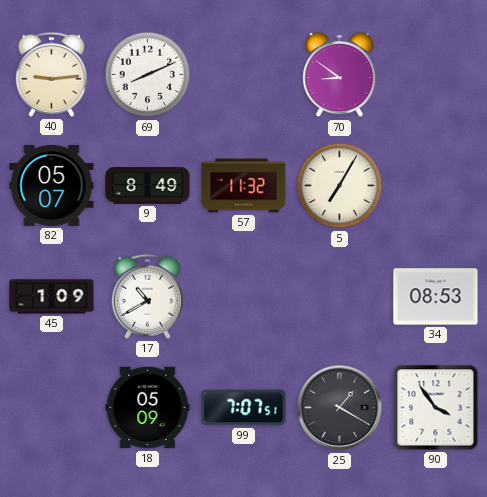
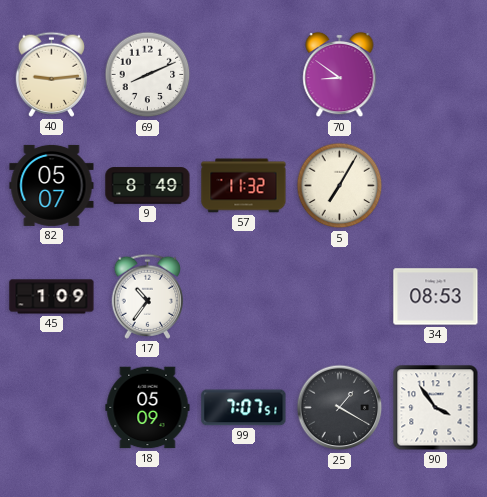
17: 10:40 -> 10:36
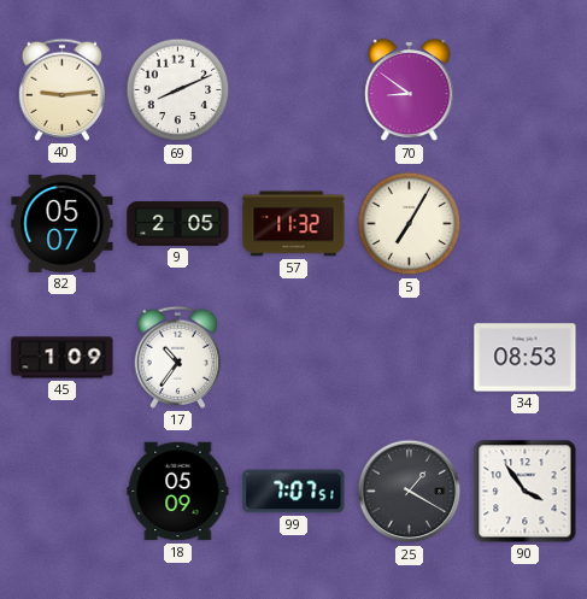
9: 8:49 -> 2:05
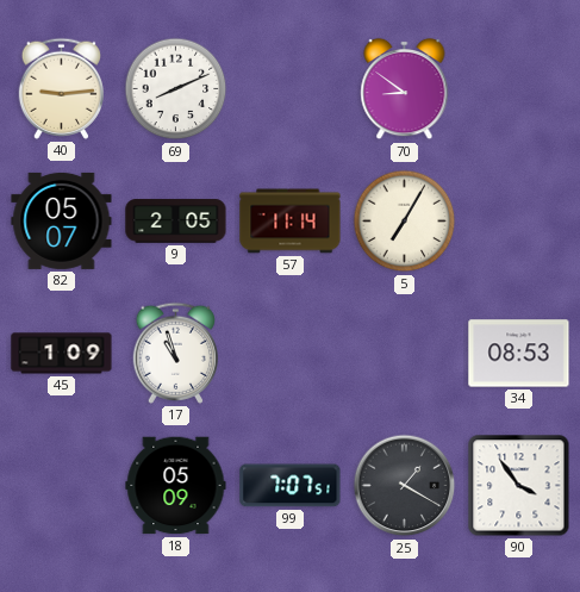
57: 11:32 -> 11:14
17: 10:36 -> 10:57
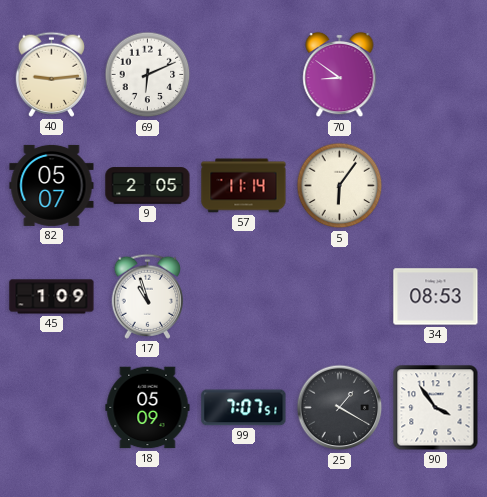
69: 8:11 -> 6:11
5: 7:05 -> 6:06
